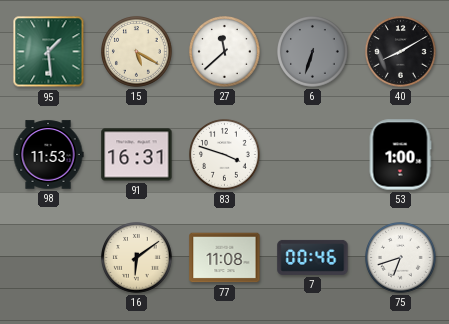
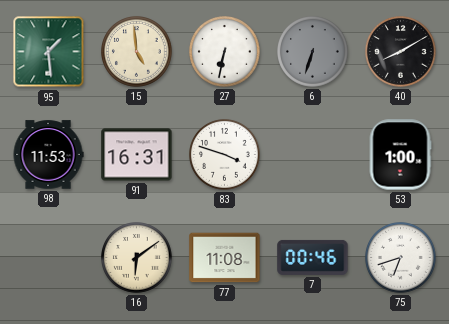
15: 5:20 -> 4:59
27: 11:38 -> 6:32
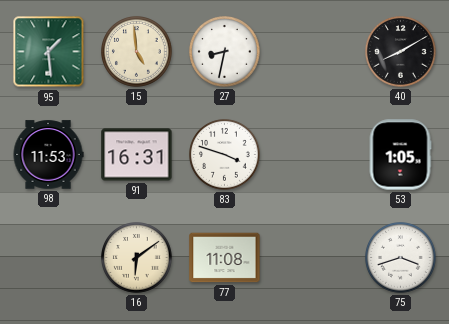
27: 6:32 -> 8:32
6: 6:33 -> none
53: 1:00 -> 1:05
7: 00:46 -> none
75: 6:42 -> 3:42
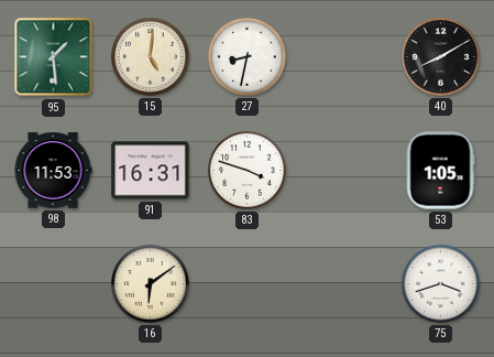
15: 4:59 -> 5:01
77: 11:08 -> none
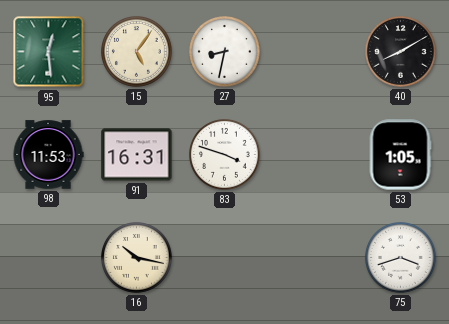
95: 1:29 -> 12:29
15: 5:01 -> 5:06
16: 6:09 -> 10:17
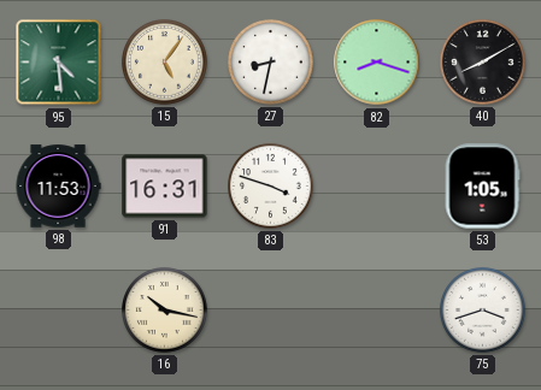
95: 12:29 -> 4:29
82: none -> 8:18
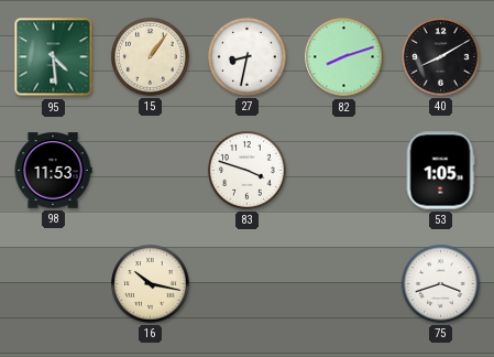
15: 5:06 -> 1:06
82: 8:18 -> 8:12
91: 16:31 -> none
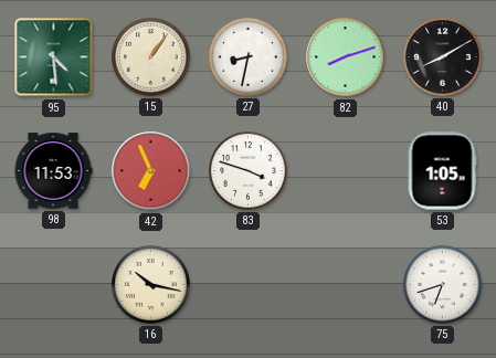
42: none -> 6:56
75: 3:42 -> 6:42
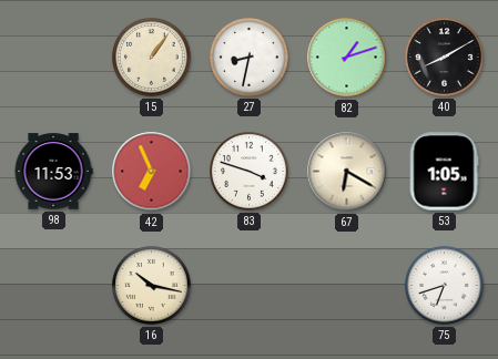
95: 4:29 -> none
82: 8:12 -> 1:12
67: none -> 6:20
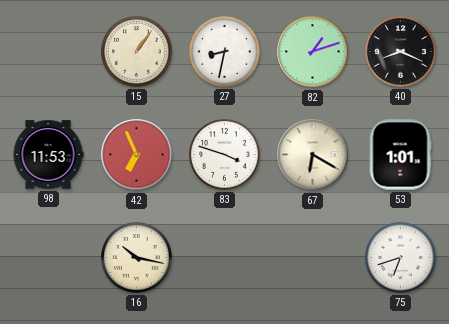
40: 8:10 -> 8:19
53: 1:05 -> 1:01
